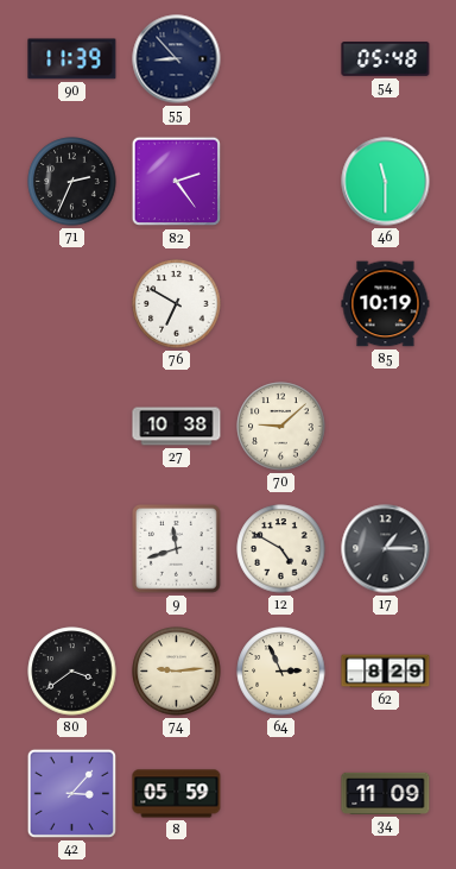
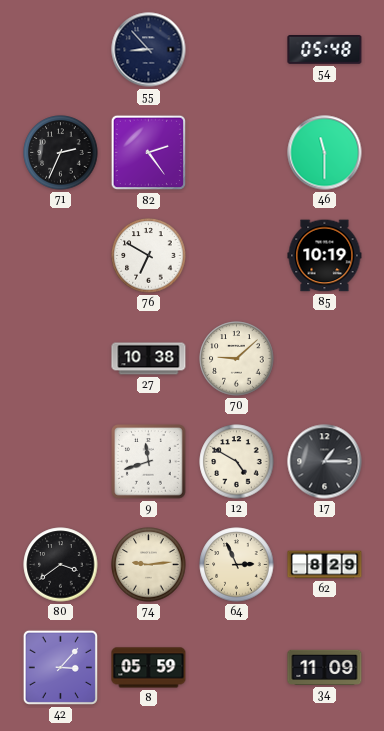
90: 11:39 -> none
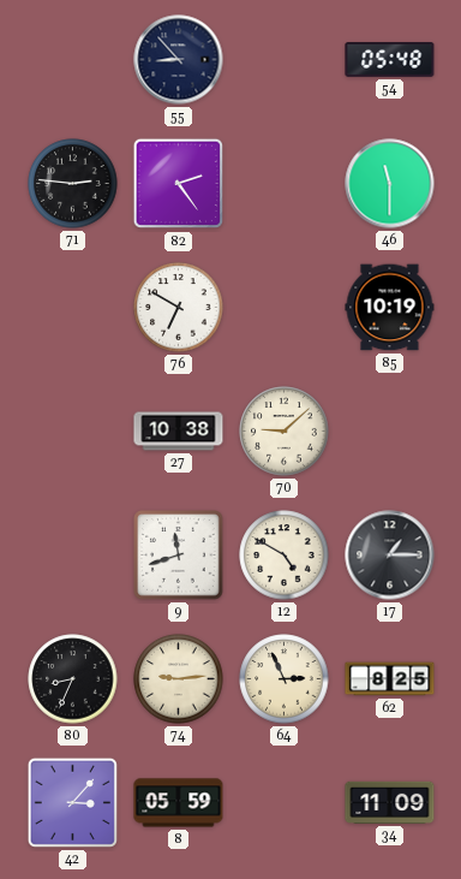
71: 2:34 -> 2:46
80: 3:39 -> 8:34
62: 8:29 -> 8:25
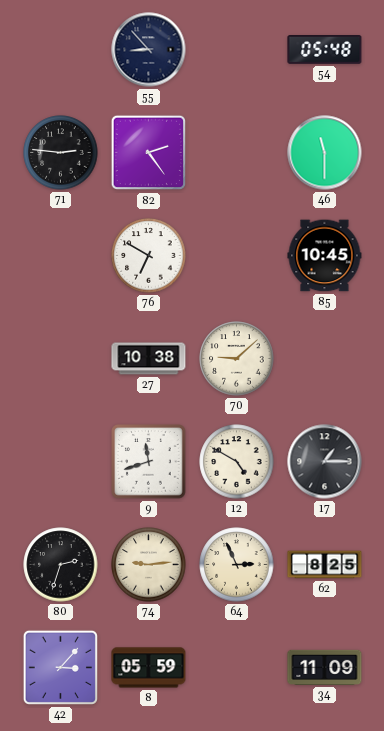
85: 10:19 -> 10:45
80: 8:34 -> 2:33
